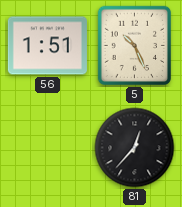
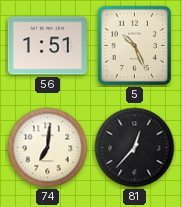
74: none -> 7:01
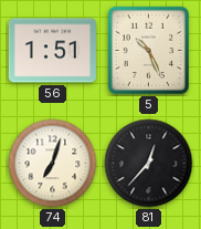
74: 7:01 -> 7:03
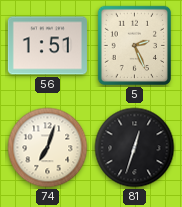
5: 10:26 -> 2:26
81: 12:37 -> 12:33
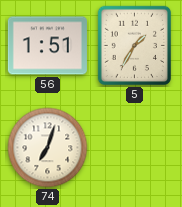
5: 2:26 -> 1:35
81: 12:33 -> none
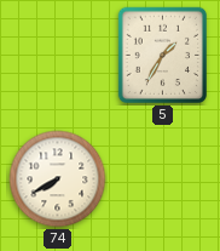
56: 1:51 -> none
74: 7:03 -> 7:40
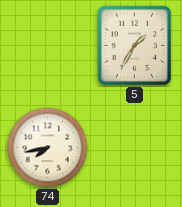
74: 7:40 -> 7:43
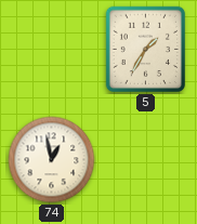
74: 7:43 -> 12:58
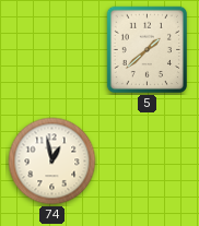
5: 1:35 -> 1:38
